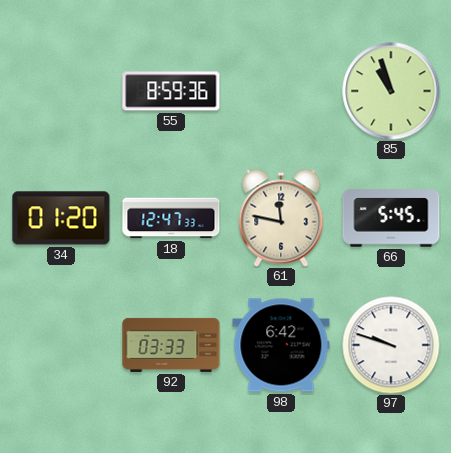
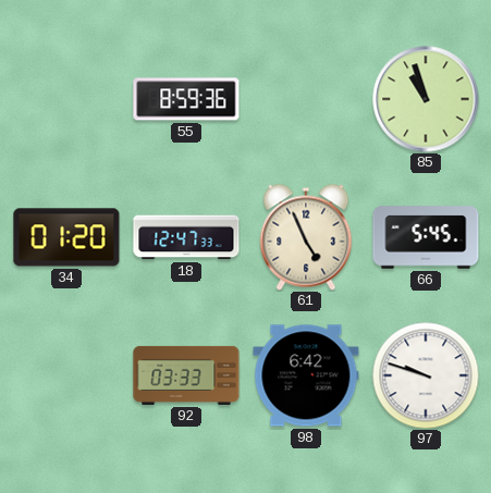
61: 11:47 -> 4:56
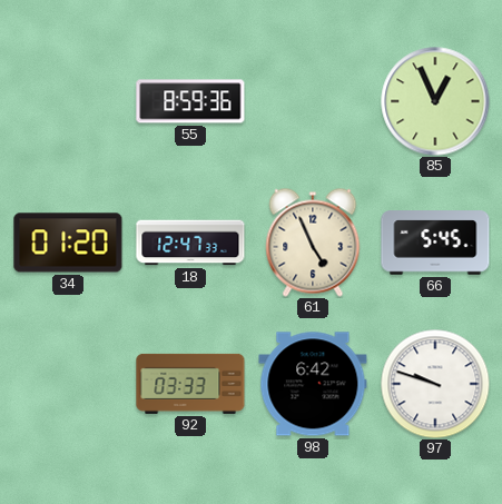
85: 10:57 -> 12:56
